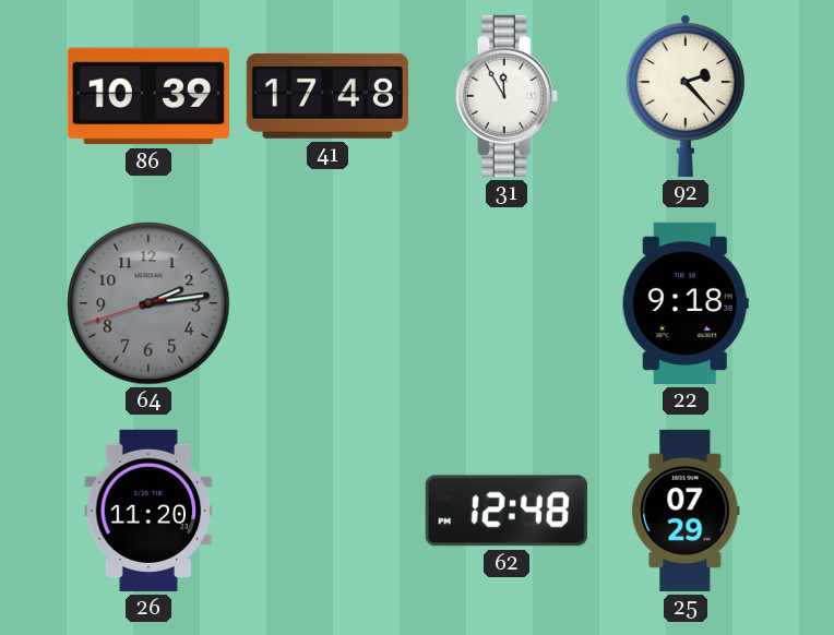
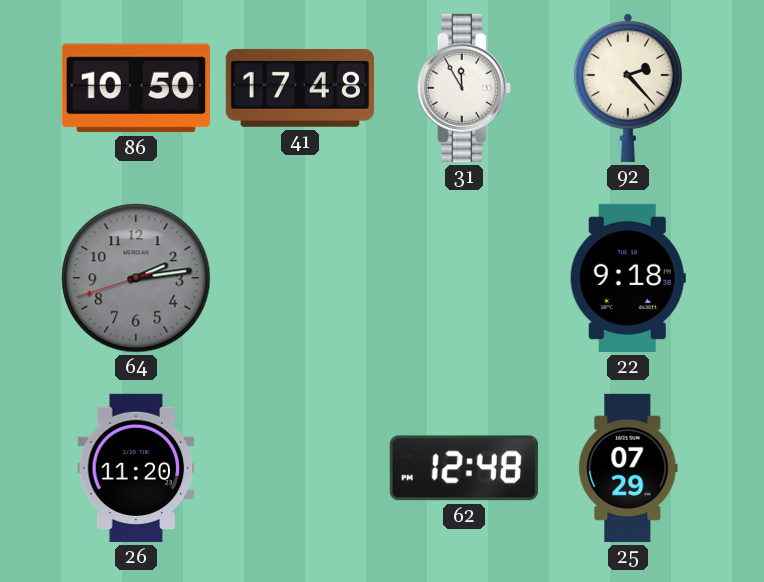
86: 10:39 -> 10:50
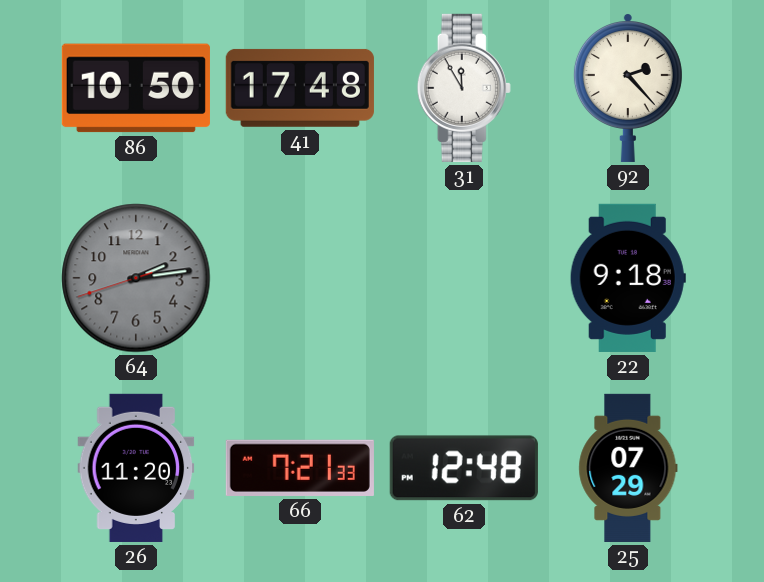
66: none -> 7:21
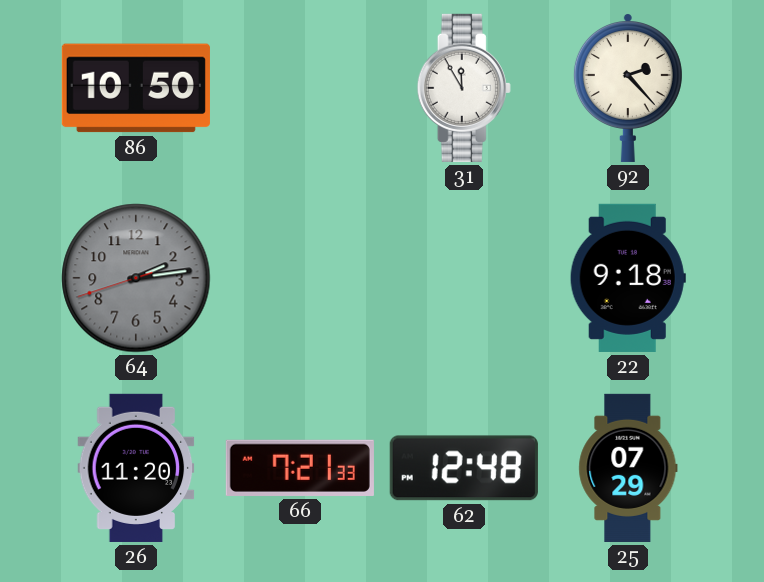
41: 17:48 -> none
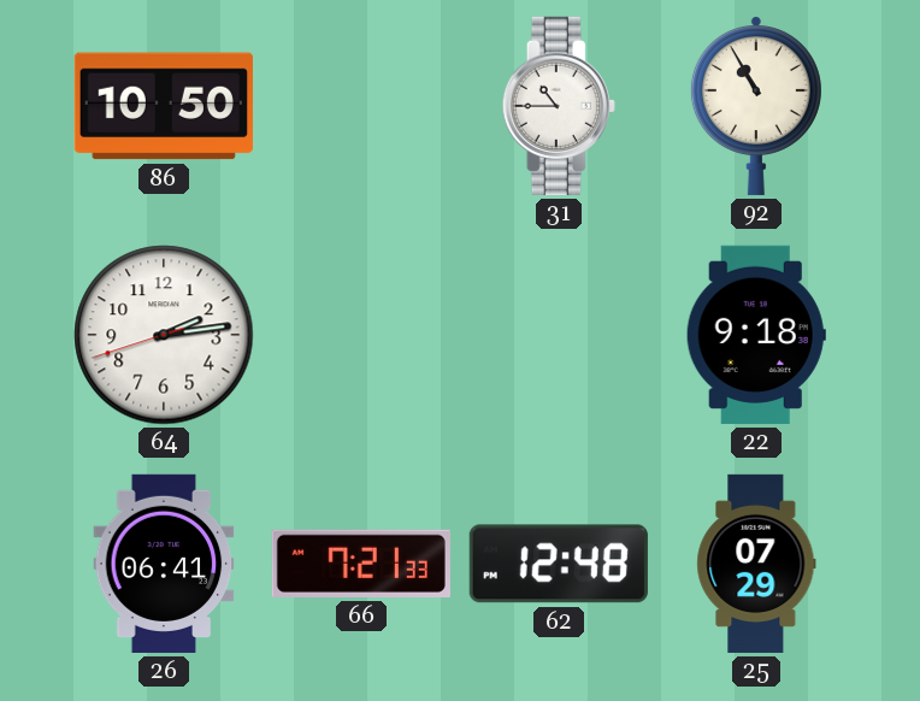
31: 11:55 -> 10:45
92: 2:23 -> 10:55
64 dial: grey -> white
26: 11:20 -> 06:41
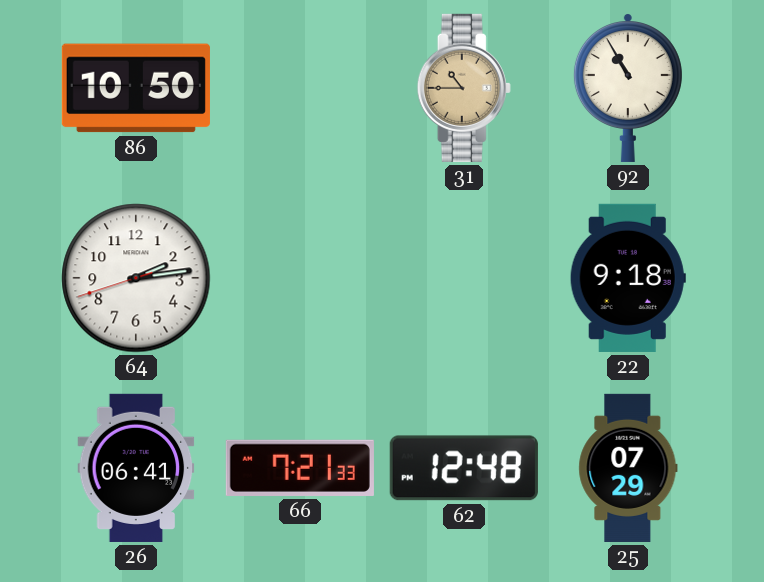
31 dial: white -> champagne
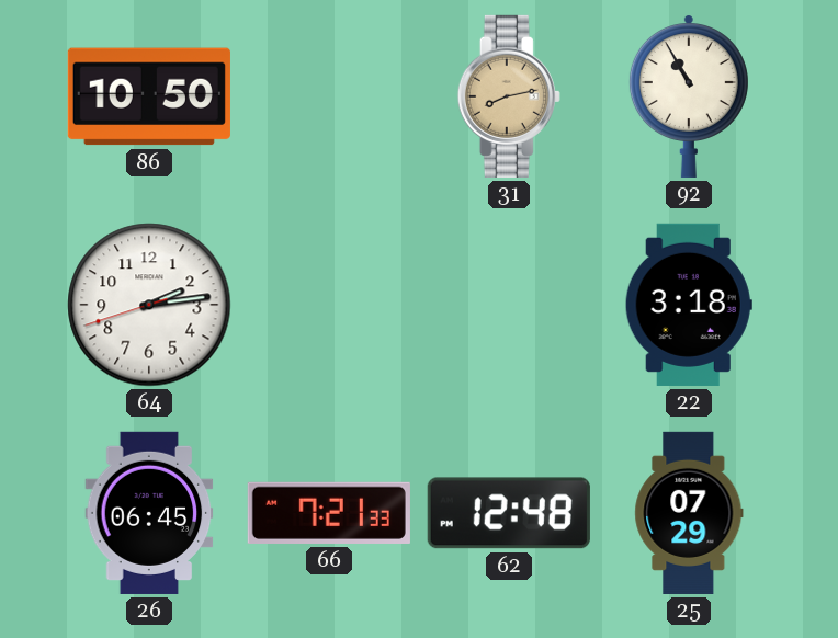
31: 10:45 -> 8:13
22: 9:18 -> 3:18
26: 06:41 -> 06:45
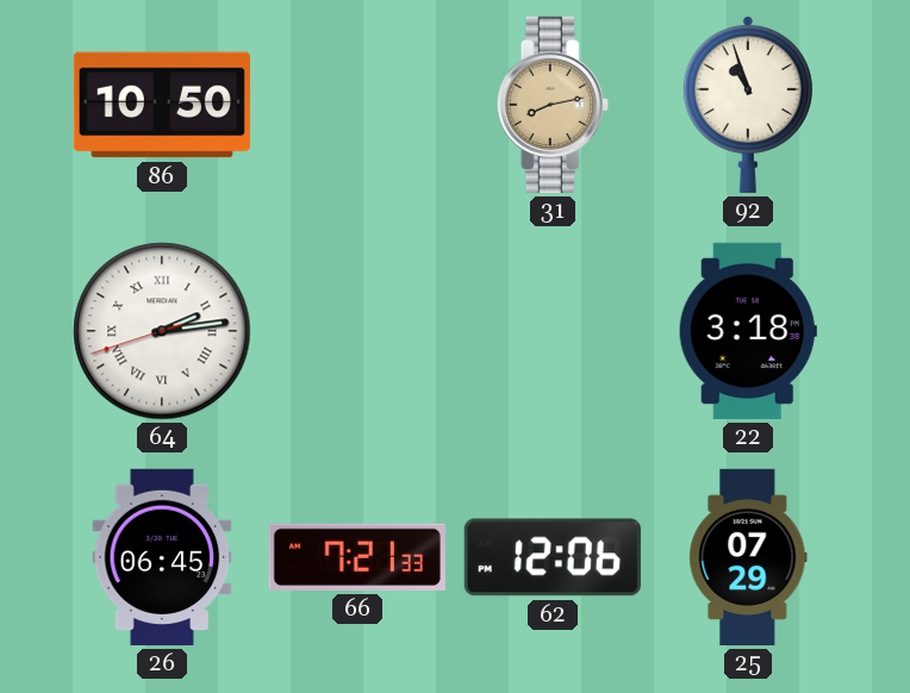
92: 10:55 -> 10:57
64 numerals: Arabic -> Roman
62: 12:48 -> 12:06
